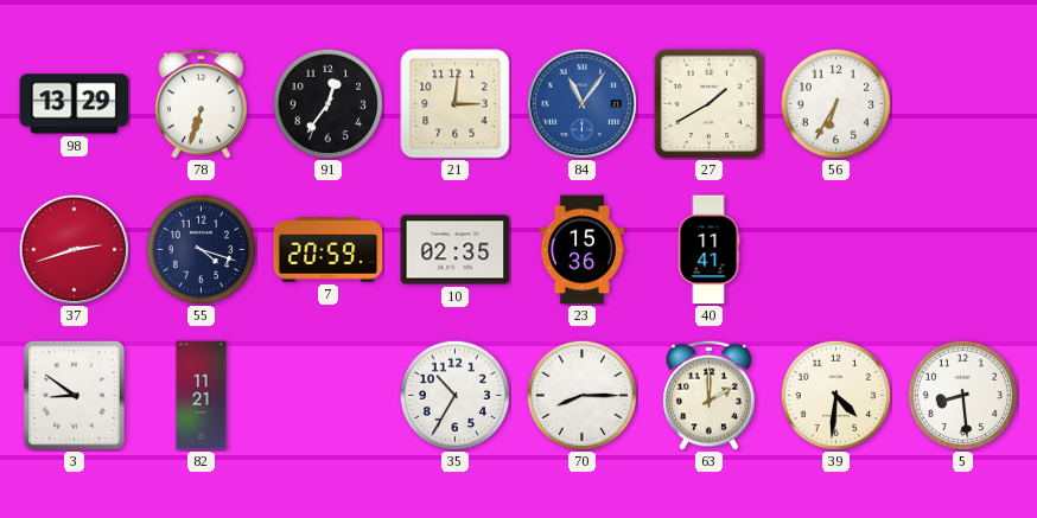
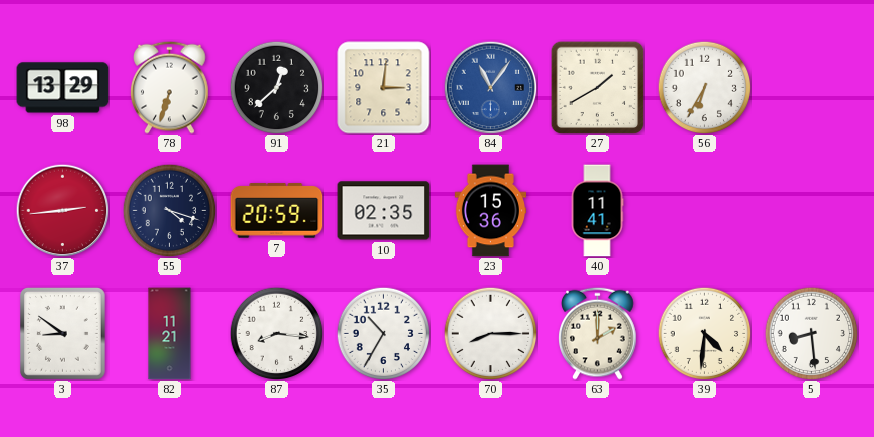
91: 12:36 -> 12:38
37: 2:42 -> 2:44
87: none -> 8:16
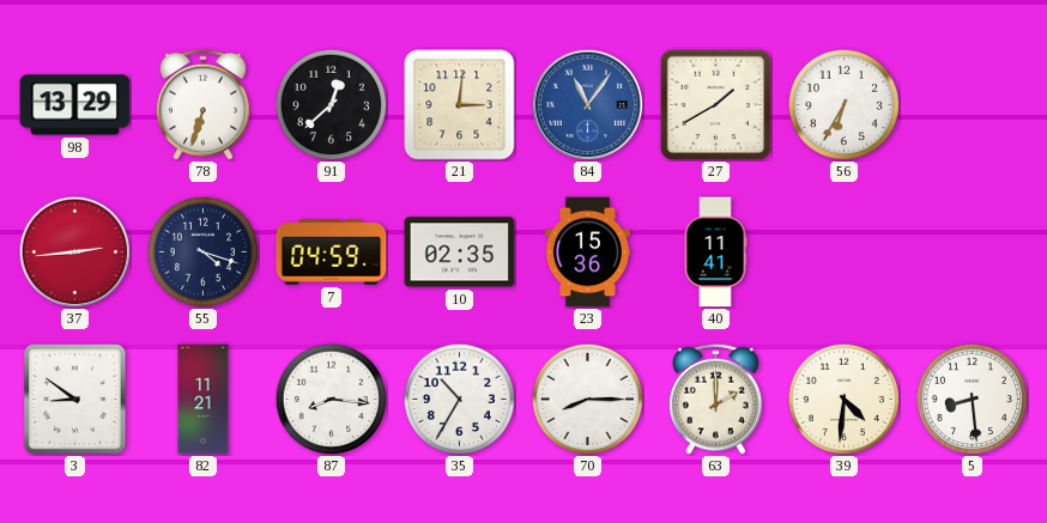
7: 20:59 -> 04:59
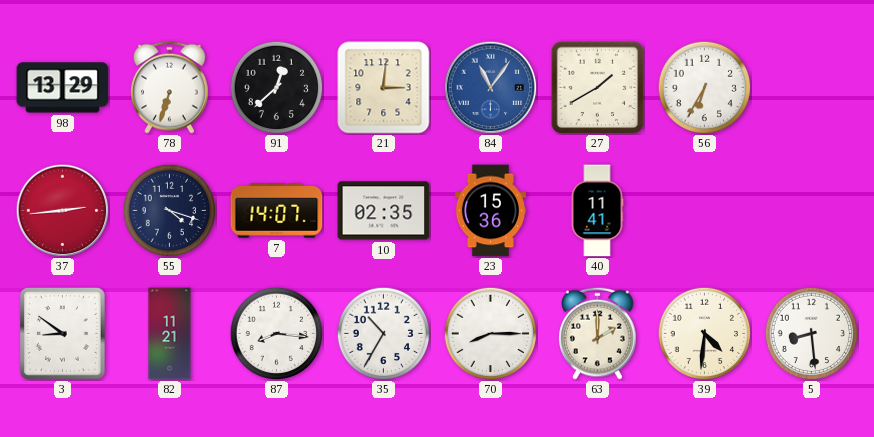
7: 04:59 -> 14:07
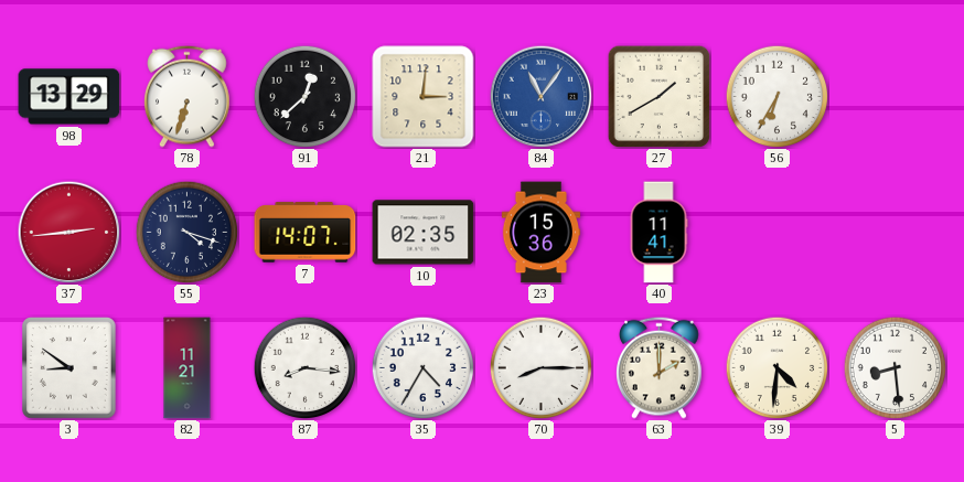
35: 10:35 -> 4:35
